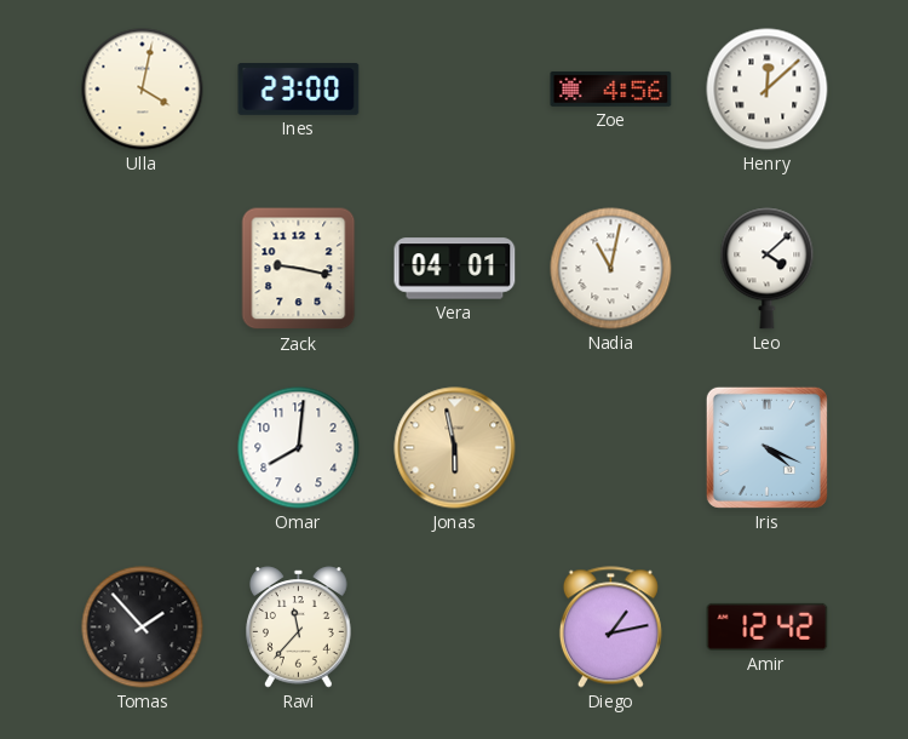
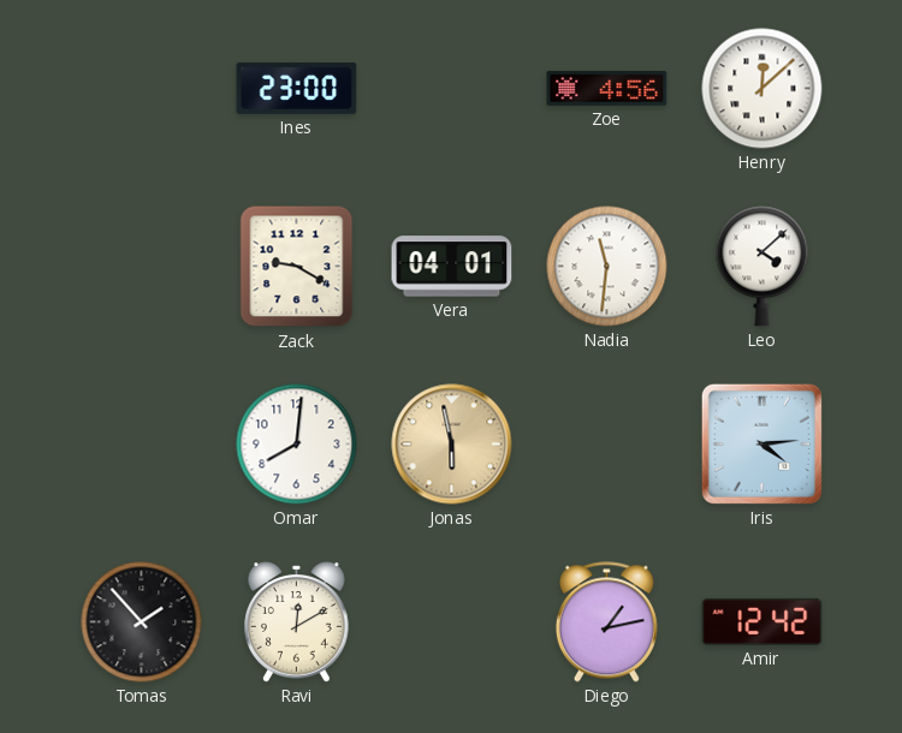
Ulla: 4:02 -> none
Zack: 9:17 -> 9:20
Nadia: 11:02 -> 11:31
Iris: 4:19 -> 4:14
Ravi: 11:37 -> 12:10
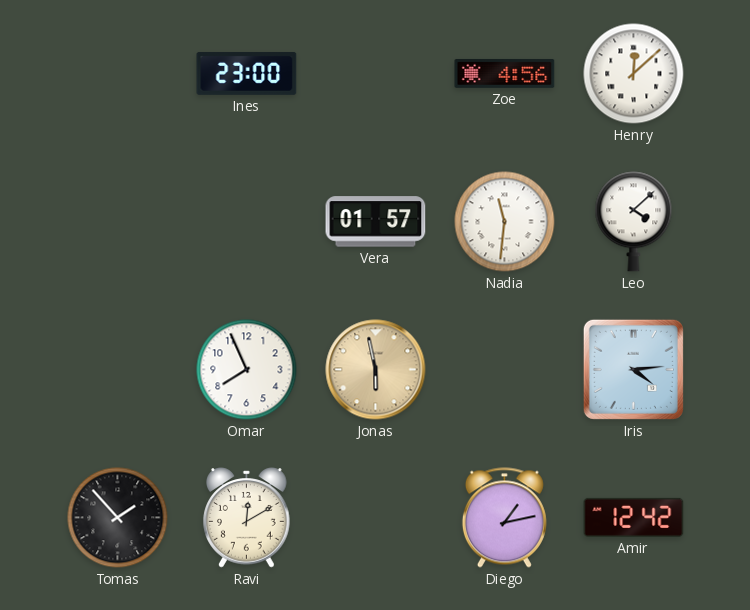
Zack: 9:20 -> none
Vera: 04:01 -> 01:57
Omar: 8:01 -> 7:56
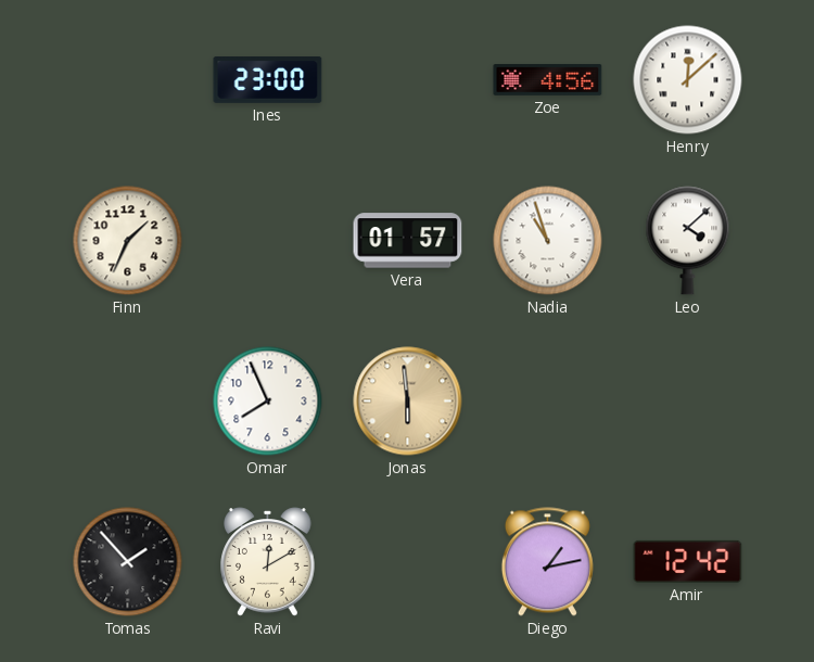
Finn: none -> 1:34
Nadia: 11:31 -> 10:57
Jonas: 5:58 -> 5:59
Iris: 4:14 -> none
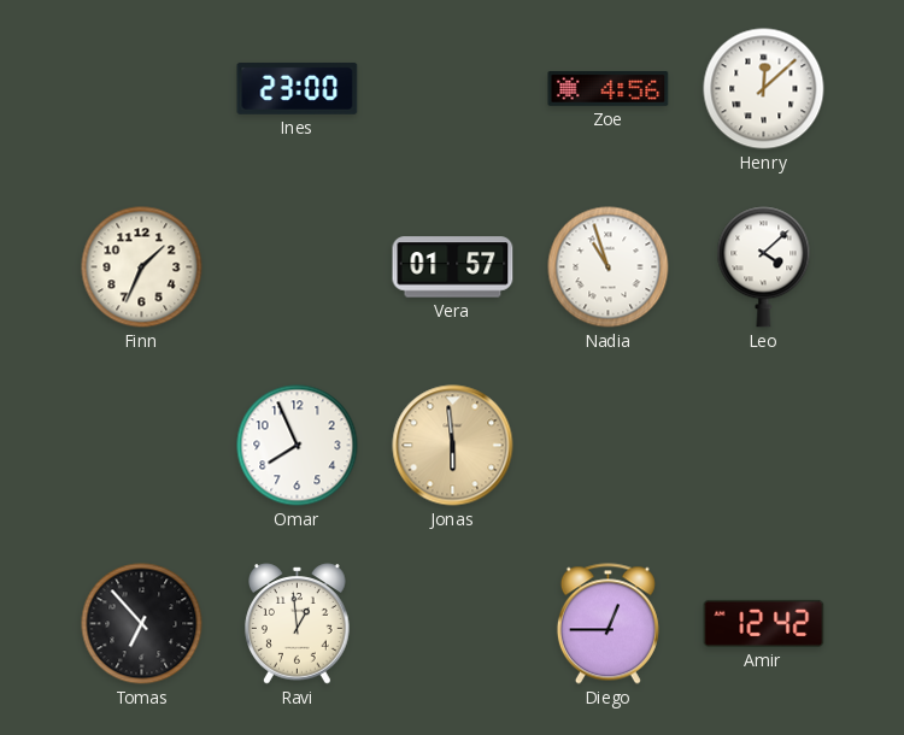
Tomas: 1:53 -> 6:53
Ravi: 12:10 -> 12:59
Diego: 1:13 -> 12:45
